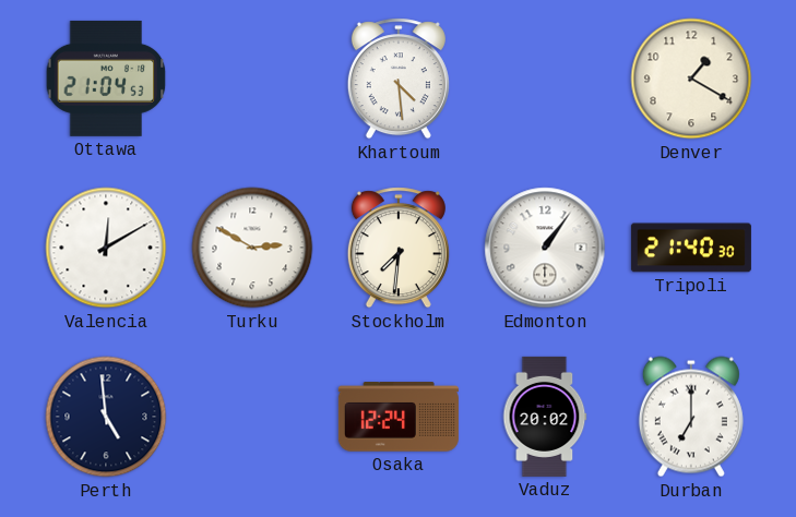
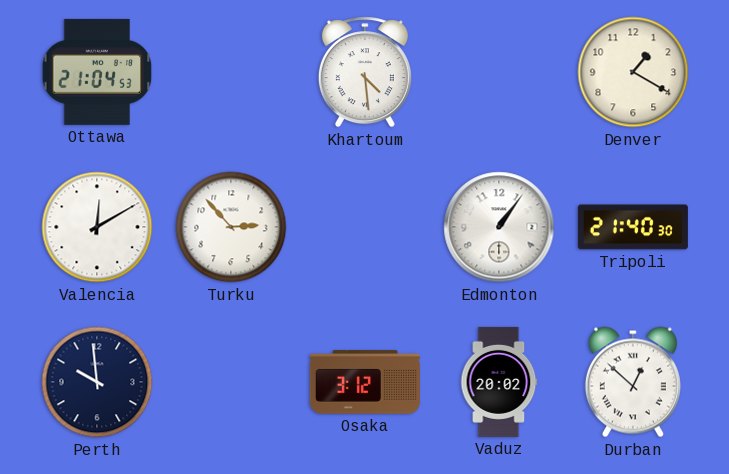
Turku: 2:50 -> 2:53
Stockholm: 7:31 -> none
Perth: 4:59 -> 9:59
Osaka: 12:24 -> 3:12
Durban: 7:00 -> 12:52
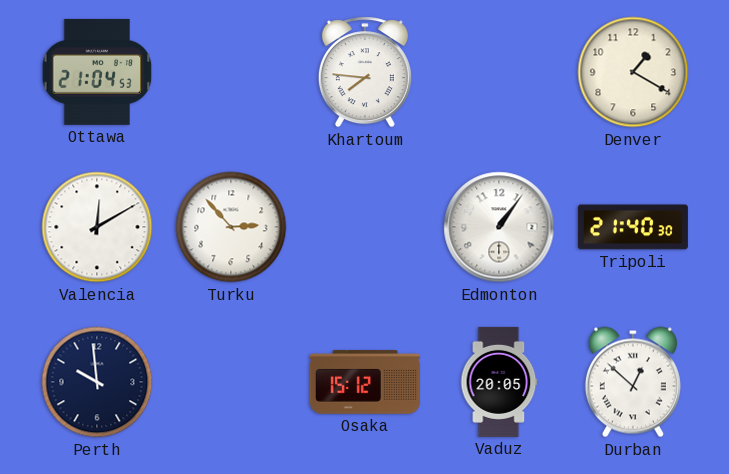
Khartoum: 4:29 -> 7:46
Osaka: 3:12 -> 15:12
Vaduz: 20:02 -> 20:05
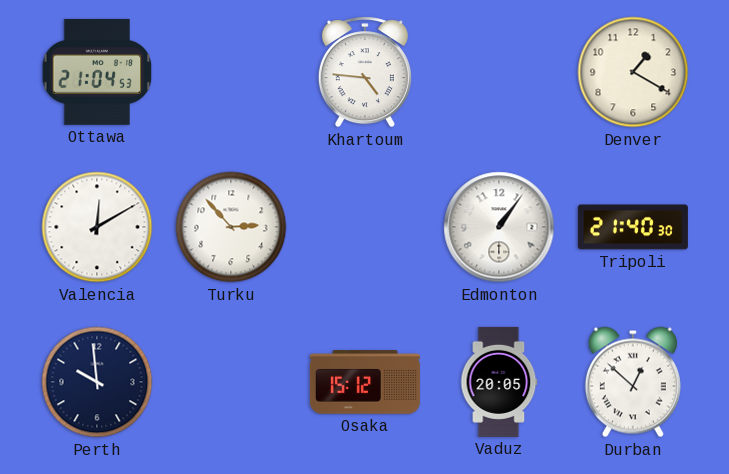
Khartoum: 7:46 -> 4:46
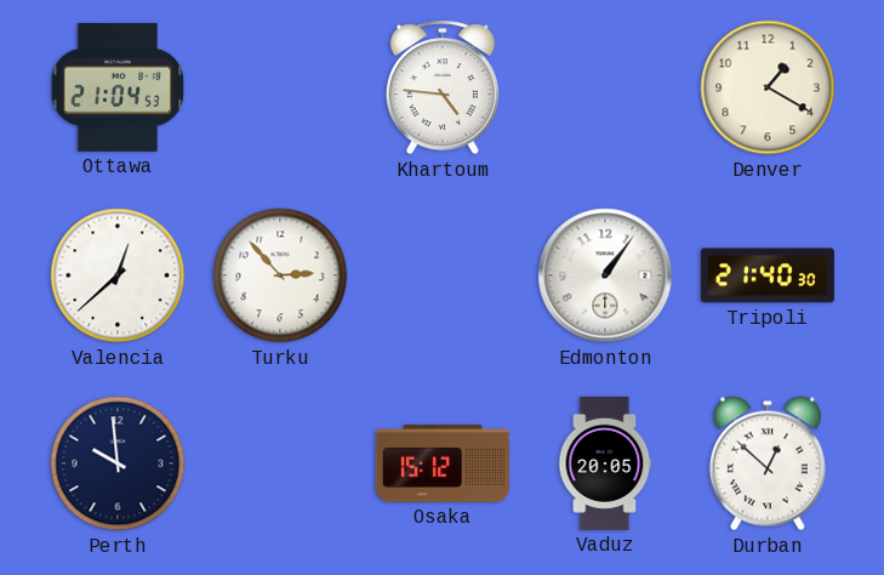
Valencia: 12:10 -> 12:38
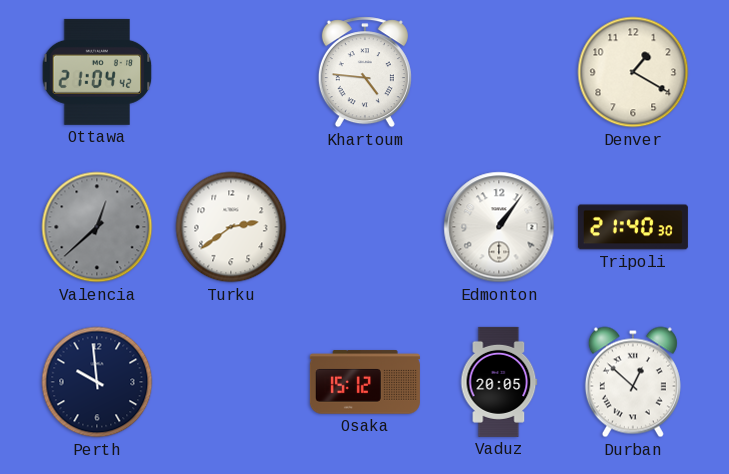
Ottawa: 21:04:53 -> 21:04:42
Valencia dial: white -> grey
Turku: 2:53 -> 2:39
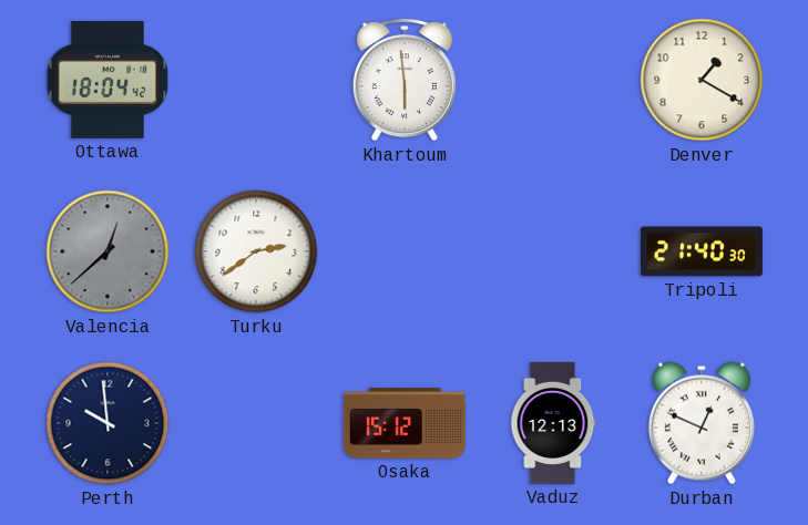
Ottawa: 21:04 -> 18:04
Khartoum: 4:46 -> 5:59
Edmonton: 1:06 -> none
Vaduz: 20:05 -> 12:13
Durban: 12:52 -> 12:49
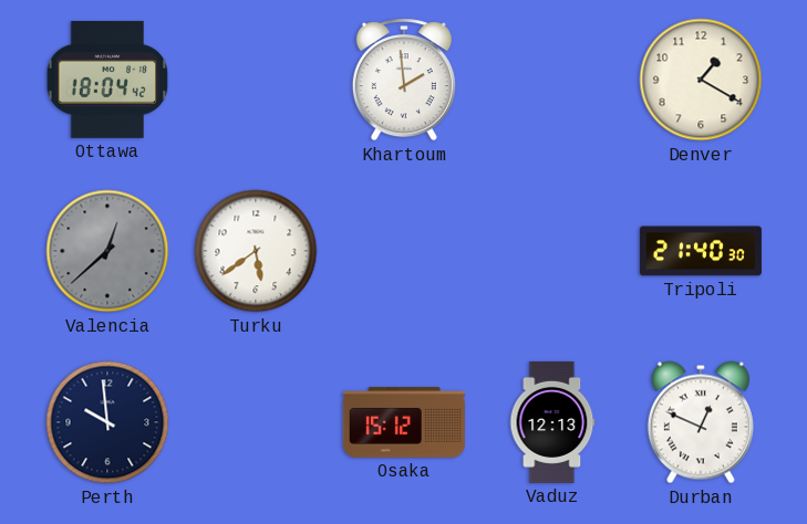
Khartoum: 5:59 -> 1:59
Turku: 2:39 -> 5:39
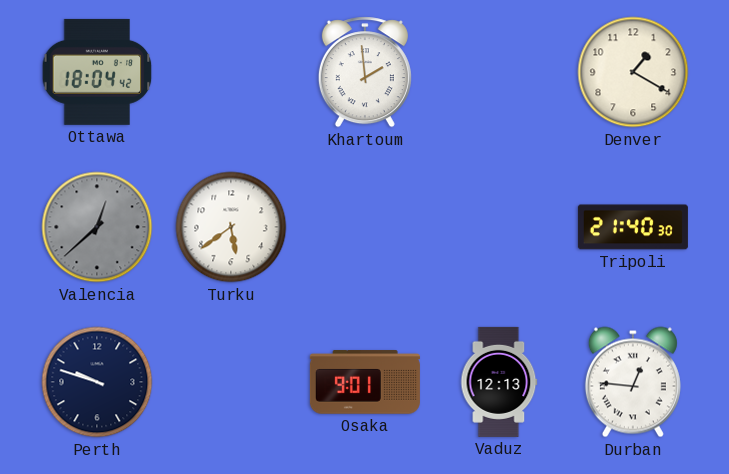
Perth: 9:59 -> 9:48
Osaka: 15:12 -> 9:01
Durban: 12:49 -> 12:46
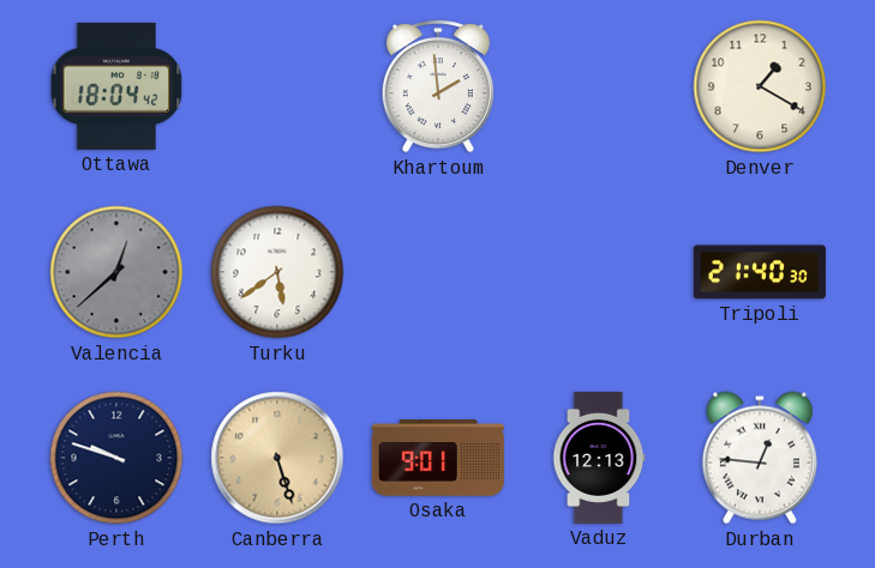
Canberra: none -> 5:27
